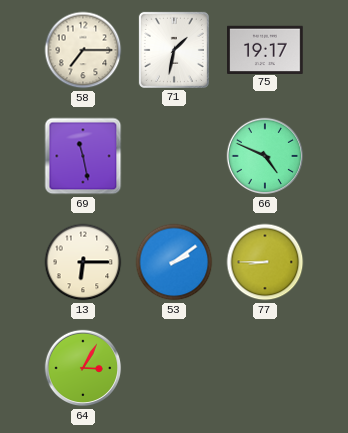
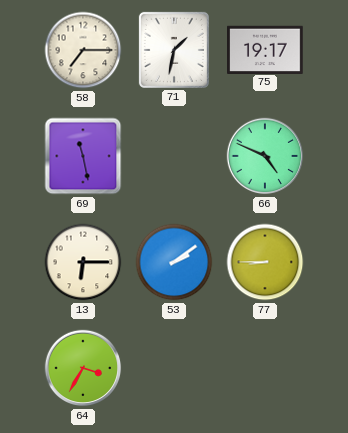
64: 3:05 -> 3:35
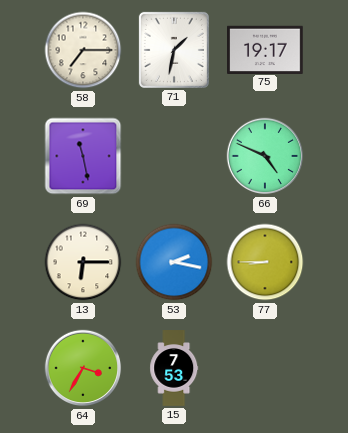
53: 2:09 -> 2:17
15: none -> 7:53
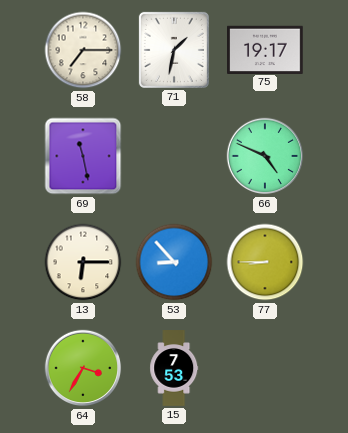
53: 2:17 -> 8:53
